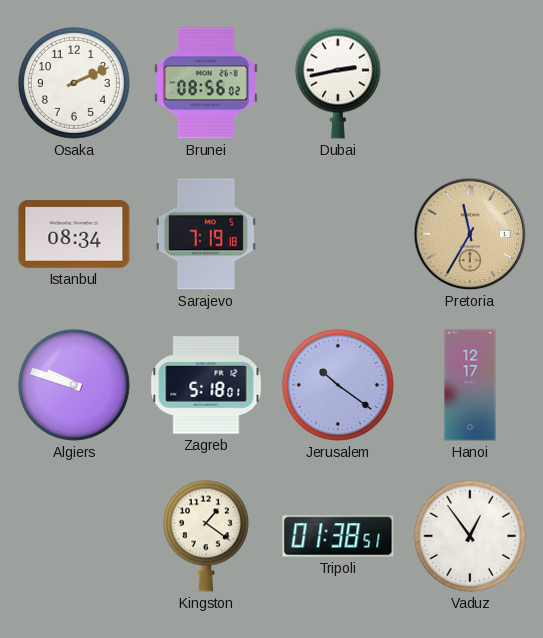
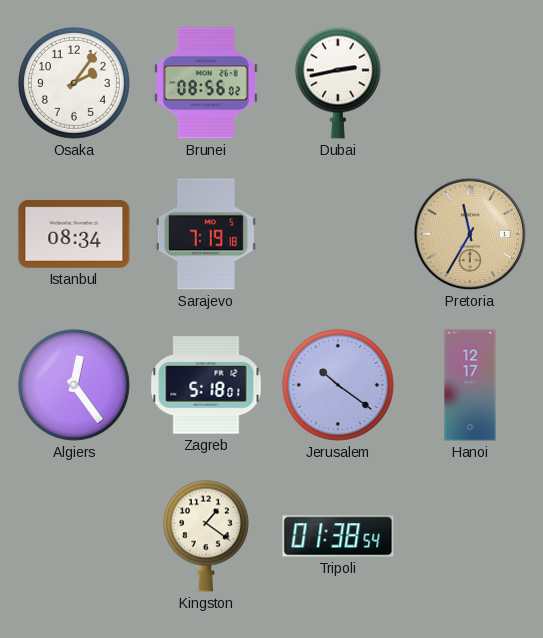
Osaka: 2:11 -> 2:06
Algiers: 9:48 -> 12:24
Tripoli: 01:38:51 -> 01:38:54
Vaduz: 12:54 -> none
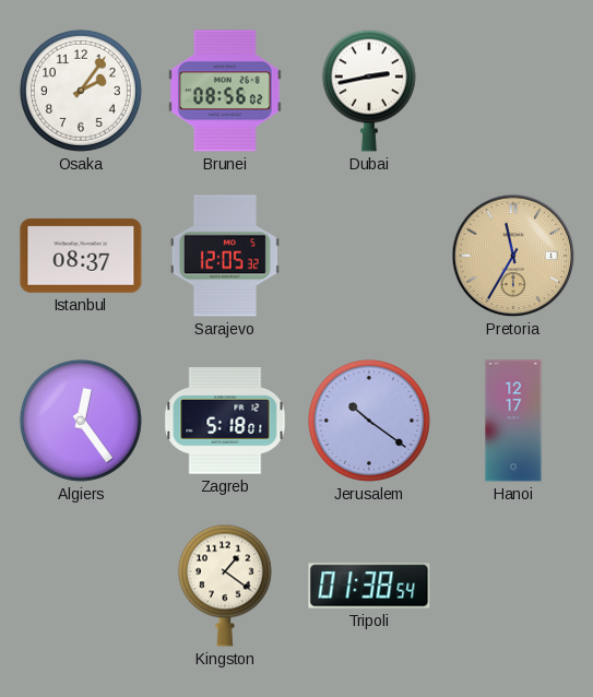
Istanbul: 08:34 -> 08:37
Sarajevo: 7:19 -> 12:05
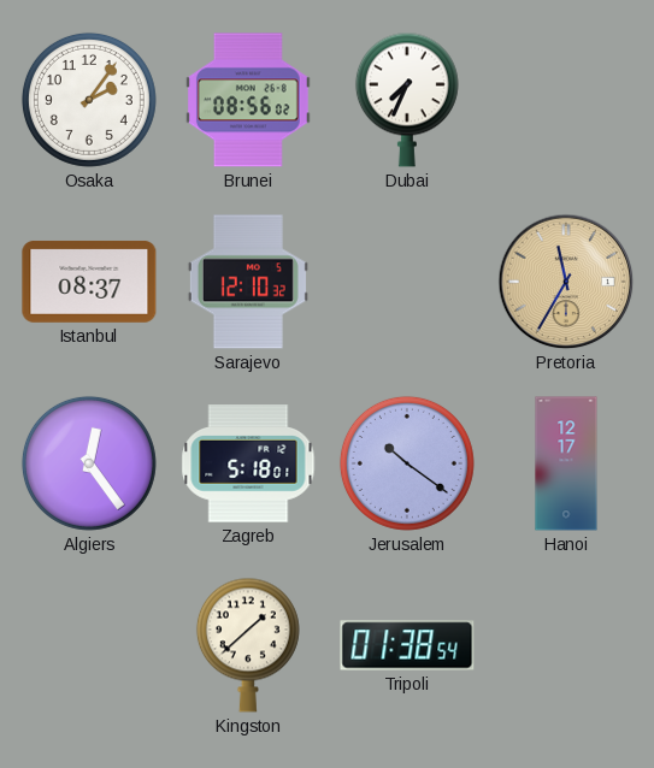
Dubai: 2:43 -> 7:34
Sarajevo: 12:05 -> 12:10
Kingston: 1:21 -> 1:38
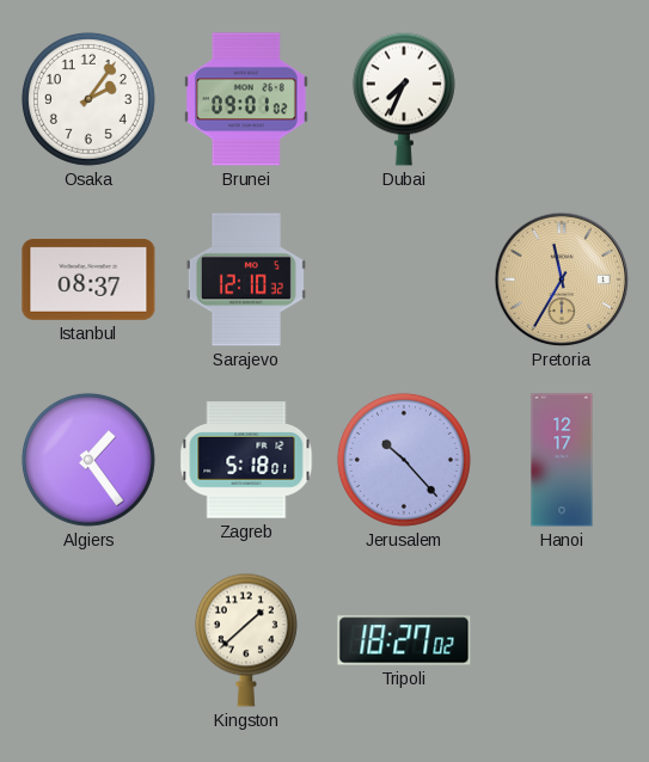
Brunei: 08:56 -> 09:01
Algiers: 12:24 -> 1:24
Jerusalem: 10:21 -> 10:23
Tripoli: 01:38 -> 18:27
